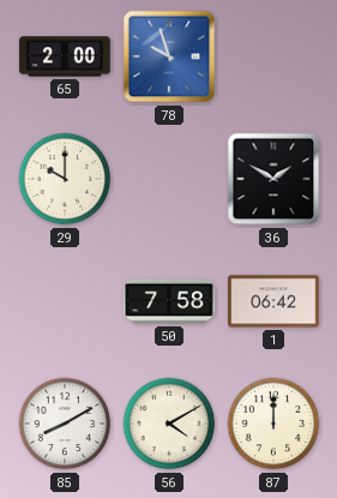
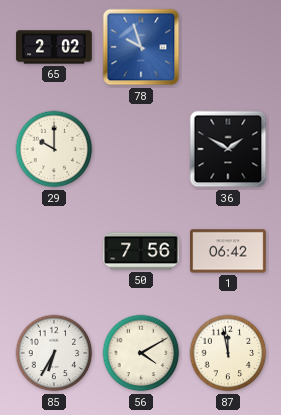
65: 2:00 -> 2:02
50: 7:58 -> 7:56
85: 8:10 -> 6:35
87: 12:00 -> 11:58
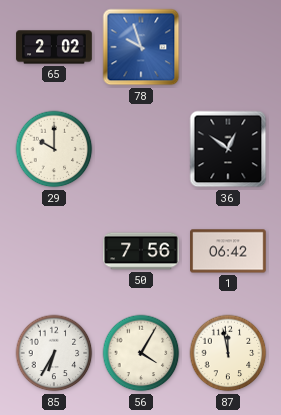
36: 1:50 -> 12:51
56: 4:10 -> 4:05
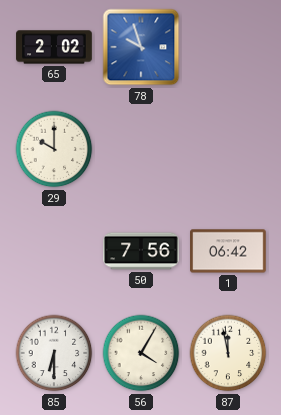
36: 12:51 -> none
85: 6:35 -> 6:30
